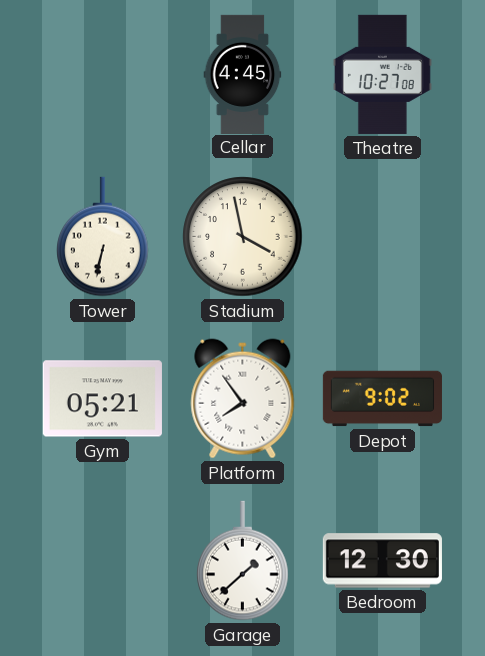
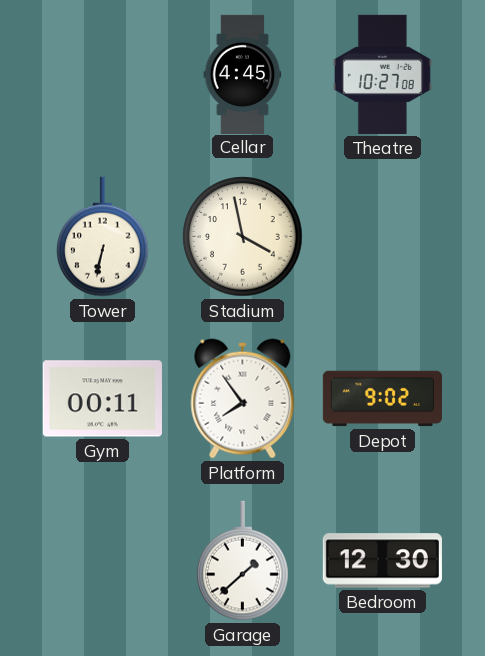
Gym: 05:21 -> 00:11
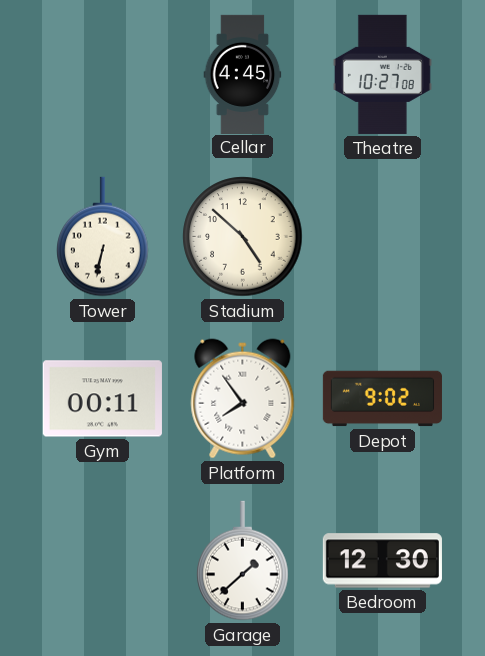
Stadium: 3:58 -> 4:52
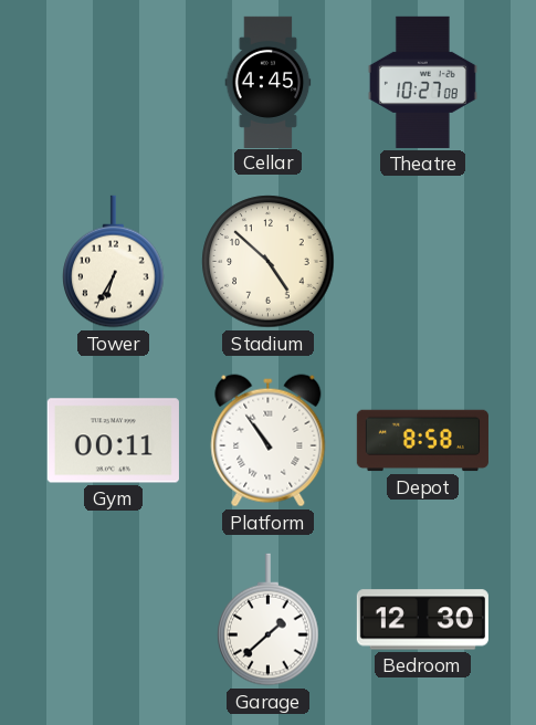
Tower: 6:32 -> 6:35
Platform: 7:54 -> 10:54
Depot: 9:02 -> 8:58
